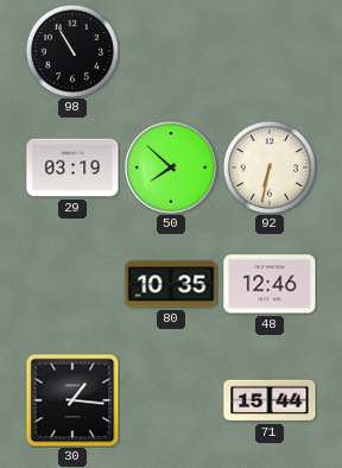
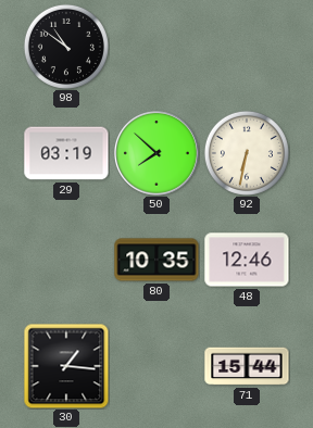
98: 10:55 -> 10:51
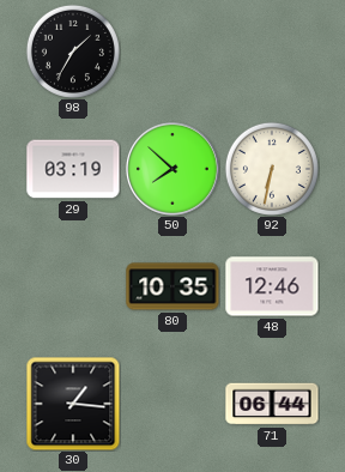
98: 10:51 -> 1:35
71: 15:44 -> 06:44
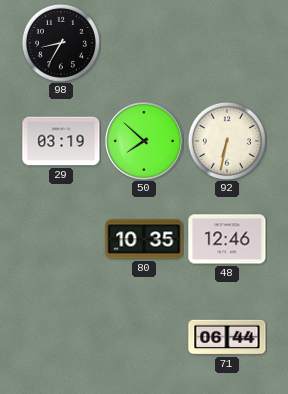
98: 1:35 -> 8:35
30: 1:16 -> none
